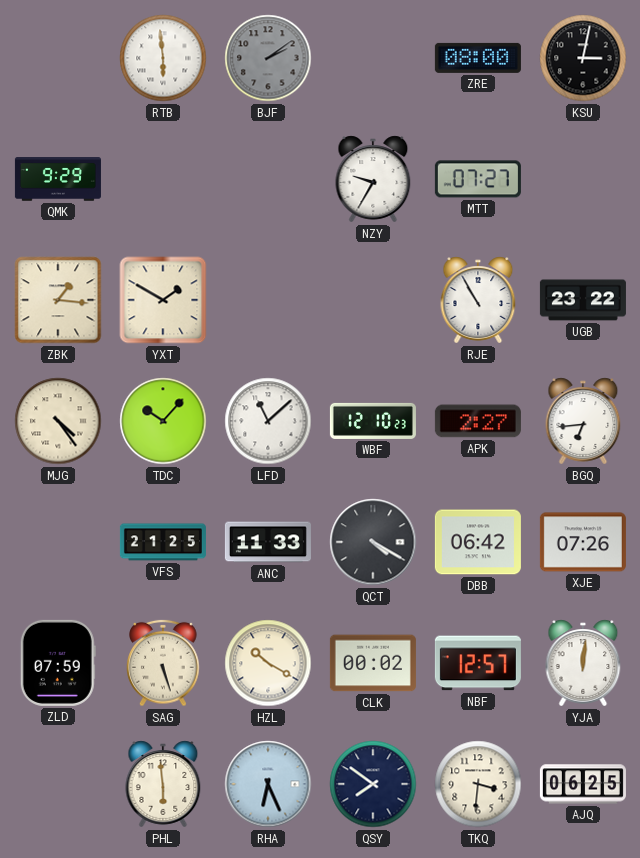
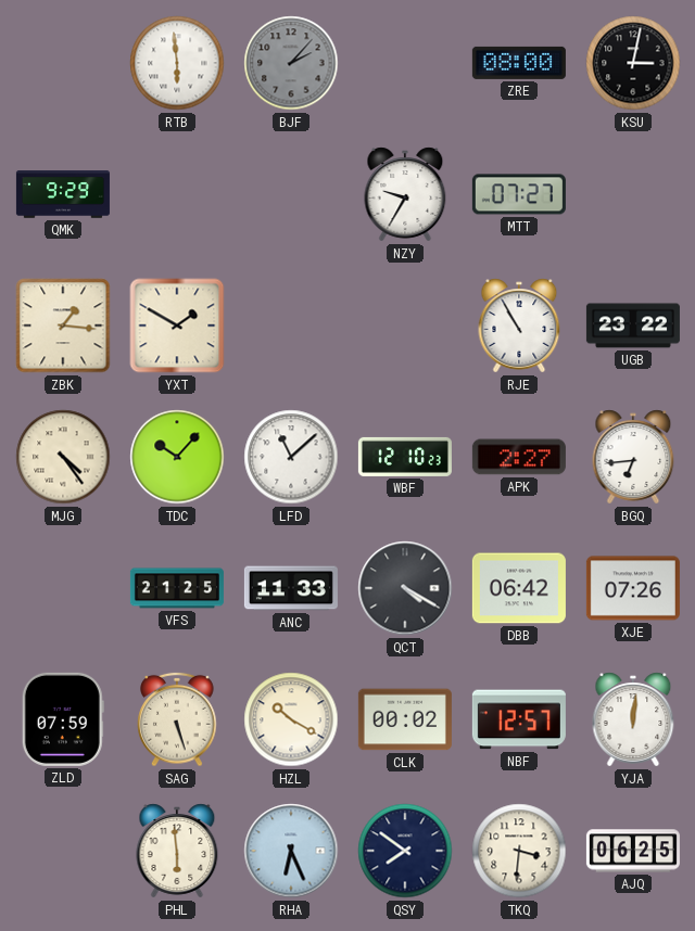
BJF: 2:09 -> 2:07
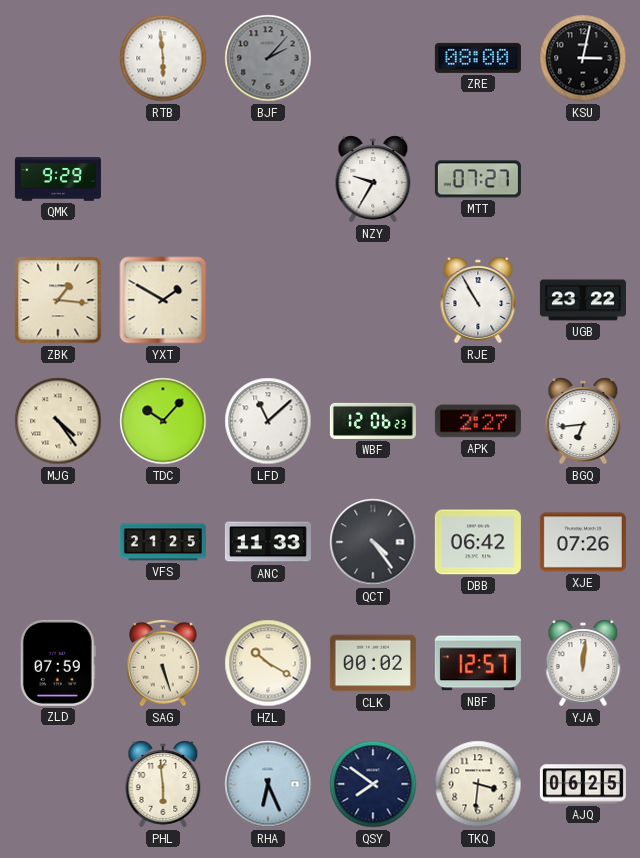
WBF: 12:10 -> 12:06
QCT: 4:20 -> 4:24
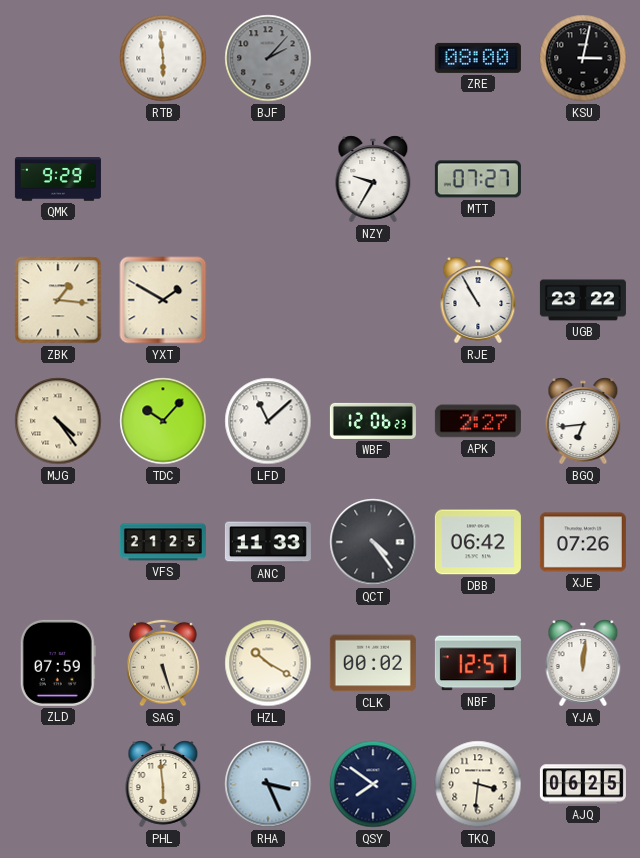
RHA: 6:26 -> 3:26
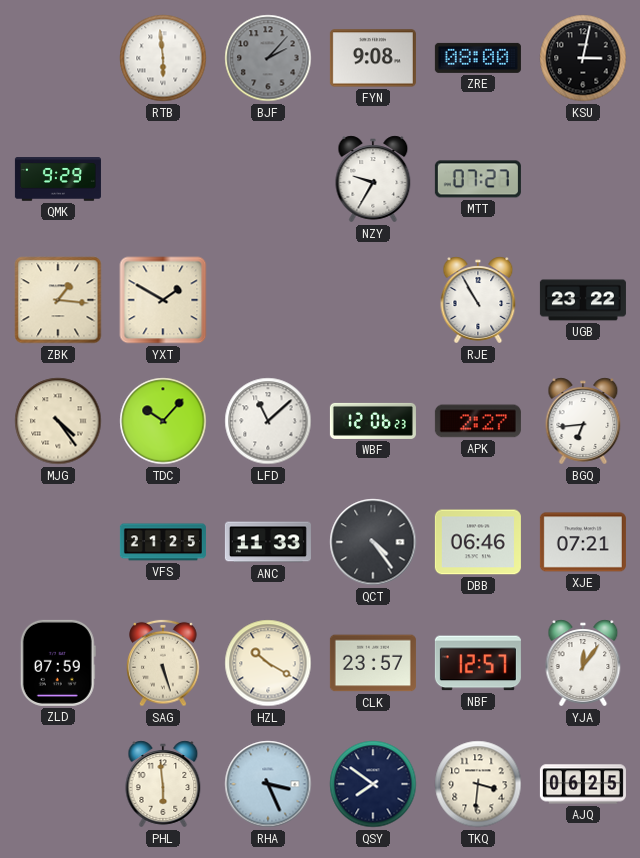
FYN: none -> 9:08
DBB: 06:42 -> 06:46
XJE: 07:26 -> 07:21
CLK: 00:02 -> 23:57
YJA: 12:01 -> 12:06
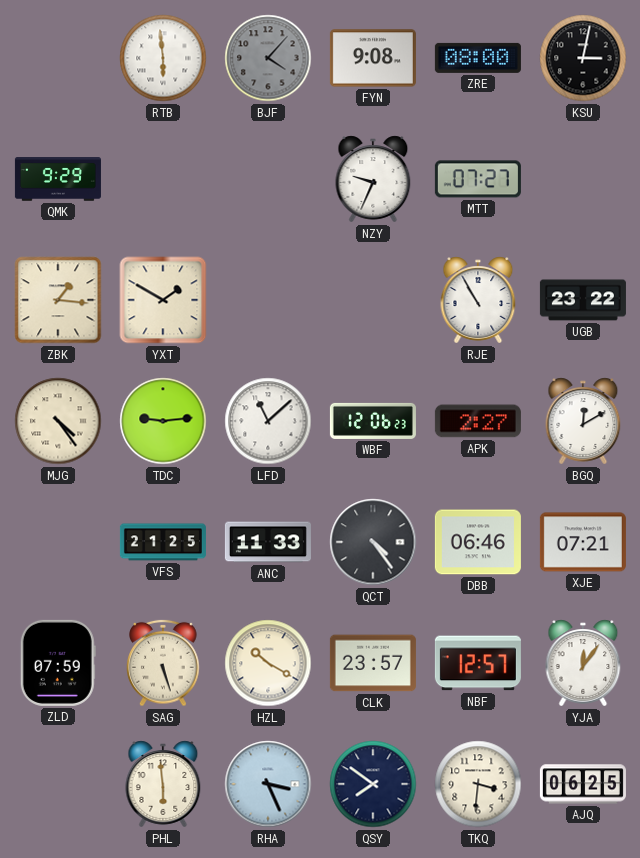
BJF: 2:07 -> 4:07
NZY: 9:35 -> 9:34
TDC: 10:07 -> 9:14
BGQ: 6:44 -> 12:10
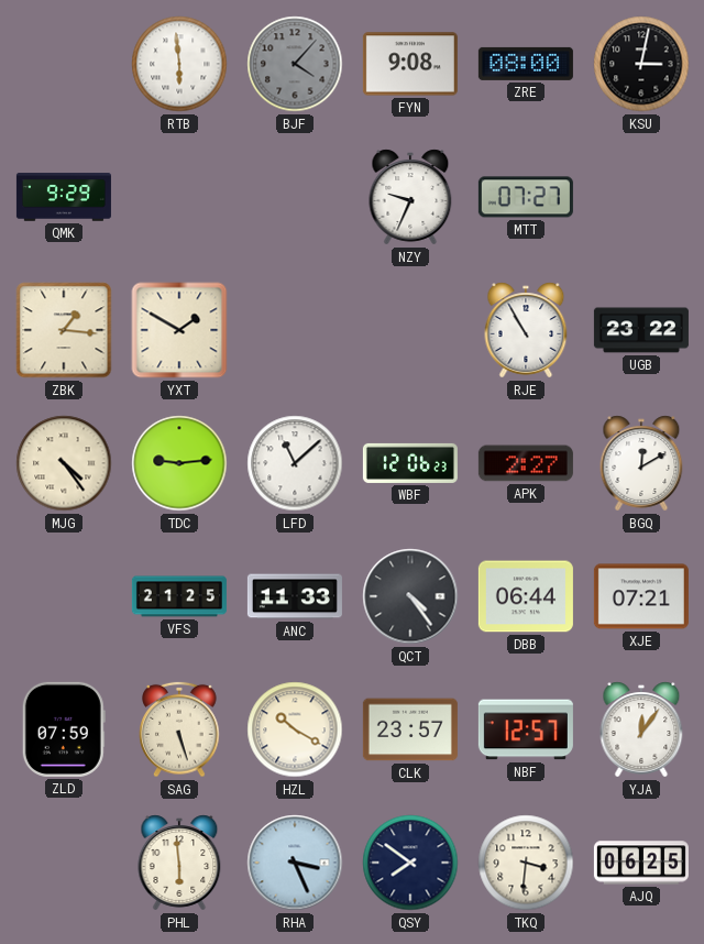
DBB: 06:46 -> 06:44
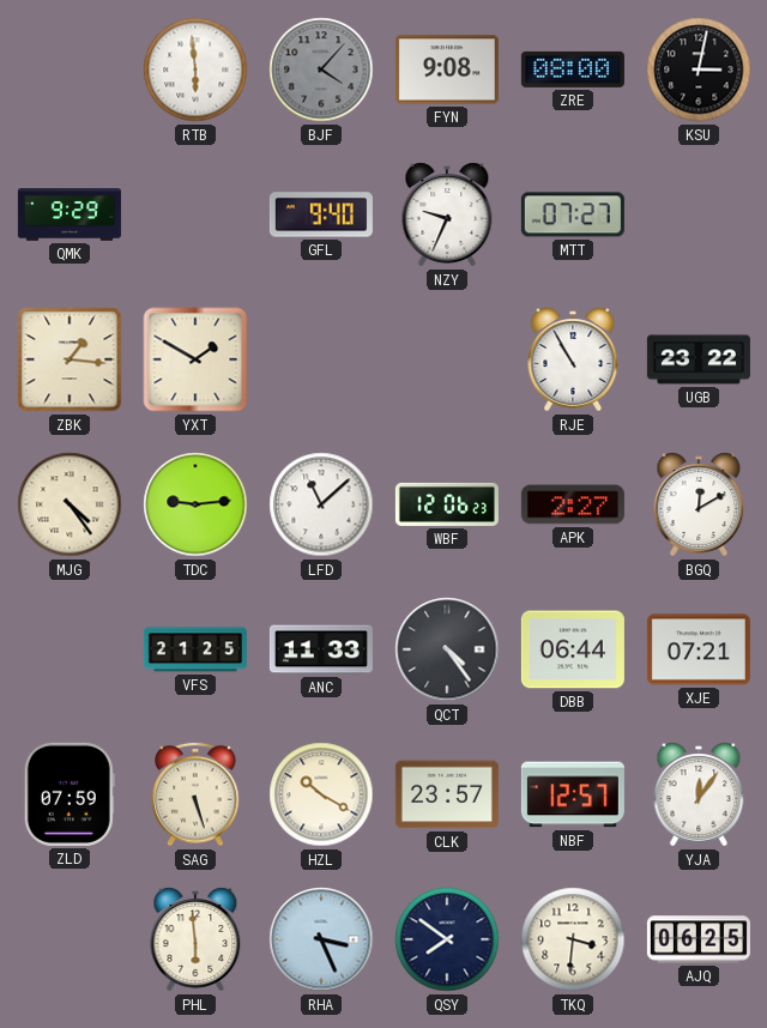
GFL: none -> 9:40
